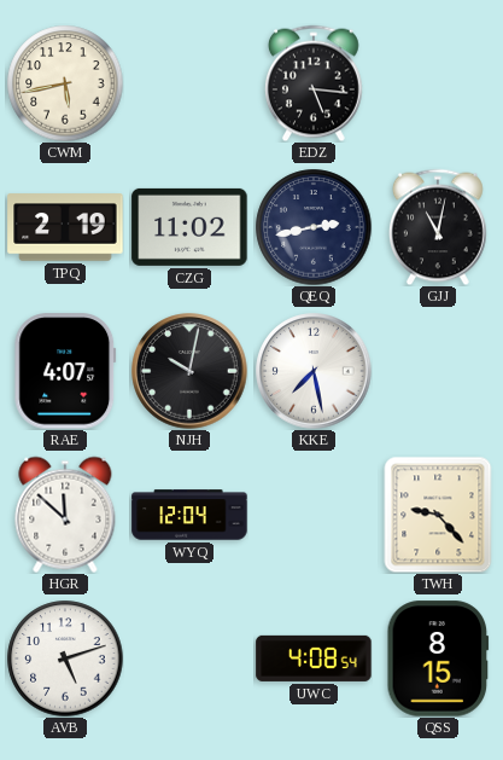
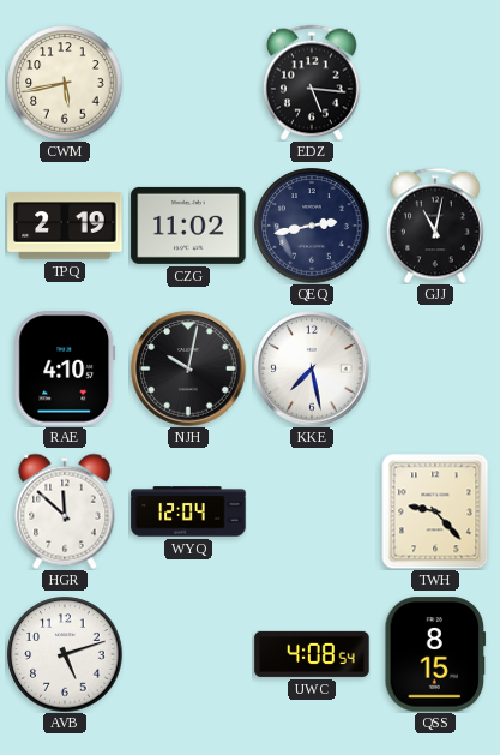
RAE: 4:07 -> 4:10
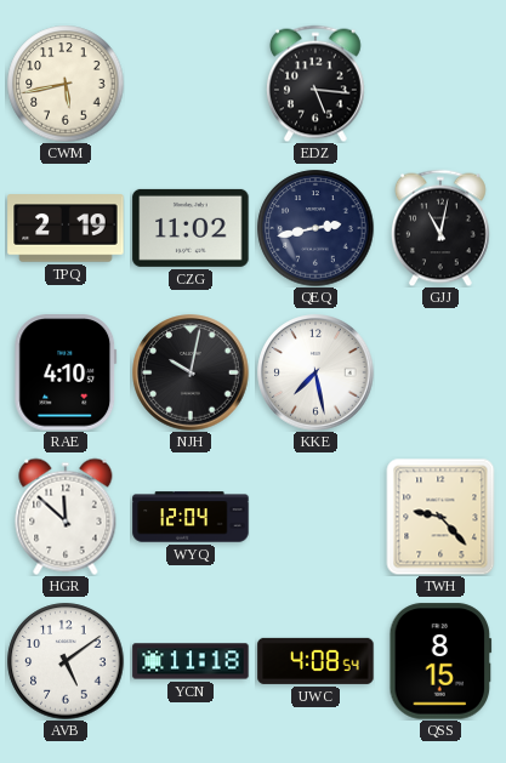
AVB: 5:12 -> 5:09
YCN: none -> 11:18
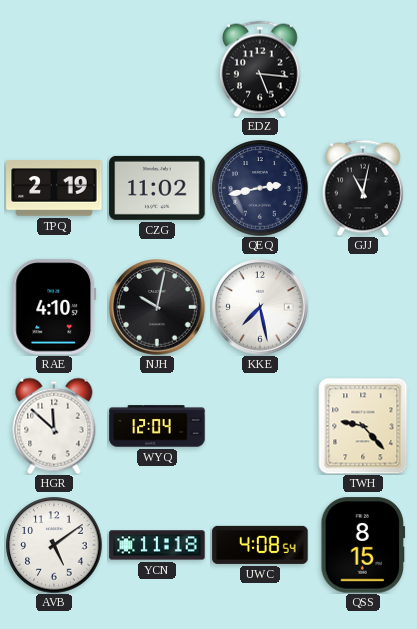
CWM: 5:43 -> none
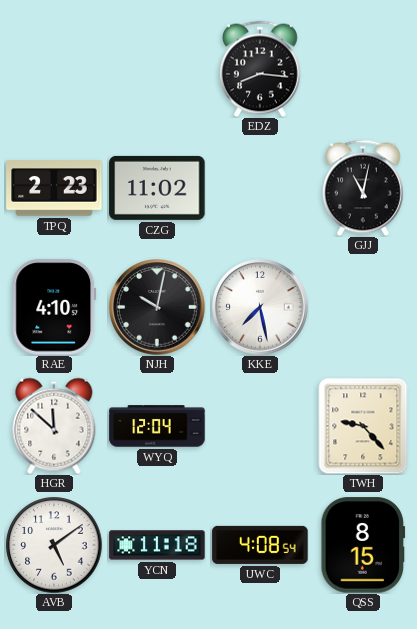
EDZ: 5:16 -> 8:16
TPQ: 2:19 -> 2:23
QEQ: 2:43 -> none
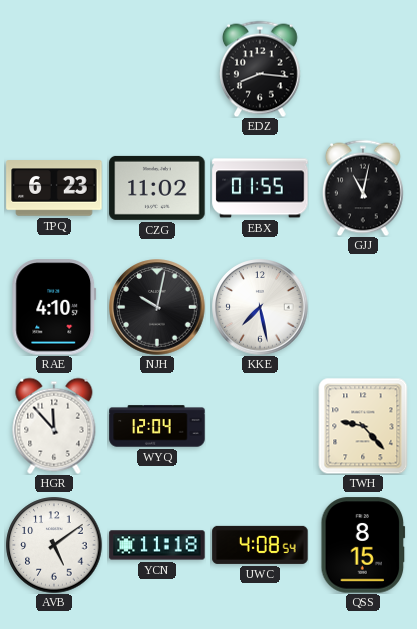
TPQ: 2:23 -> 6:23
EBX: none -> 01:55
HGR: 11:52 -> 11:53
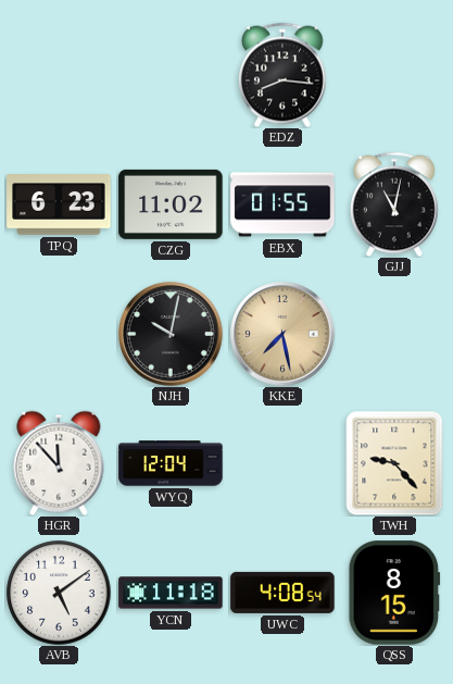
RAE: 4:10 -> none
KKE dial: white -> champagne
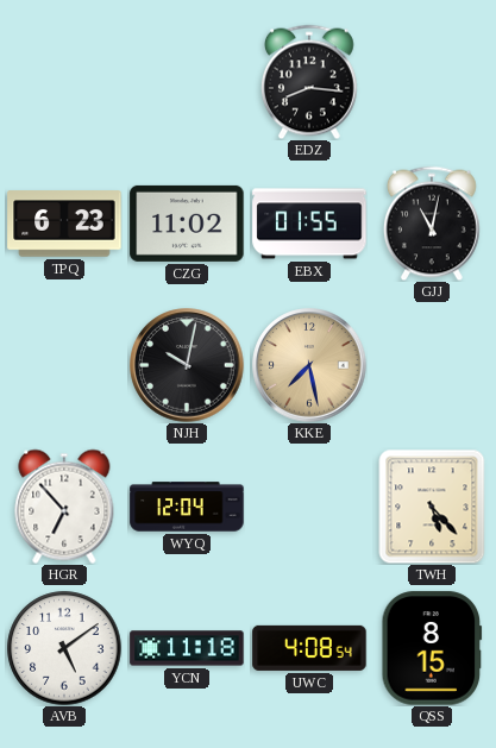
HGR: 11:53 -> 6:53
TWH: 9:23 -> 5:23
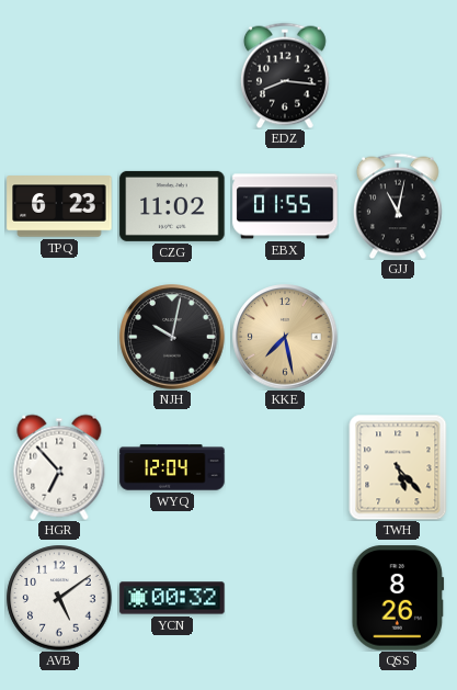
YCN: 11:18 -> 00:32
UWC: 4:08 -> none
QSS: 8:15 -> 8:26
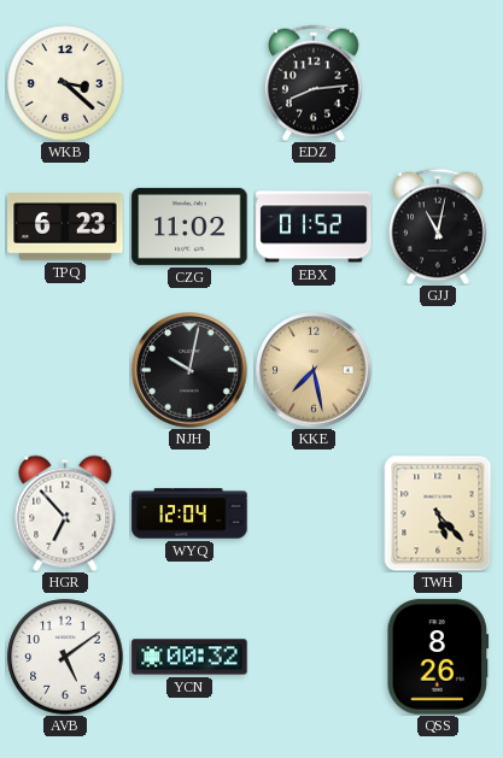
WKB: none -> 3:22
EDZ: 8:16 -> 8:14
EBX: 01:55 -> 01:52
